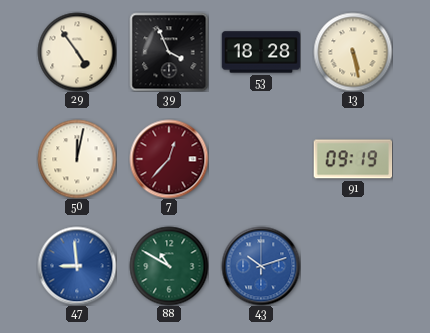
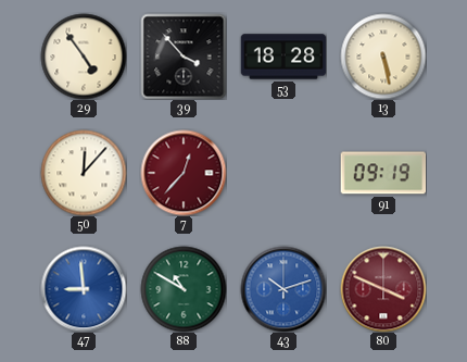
39: 3:56 -> 3:53
50: 12:02 -> 12:07
80: none -> 3:49
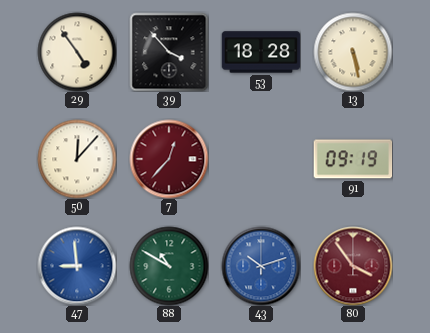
80: 3:49 -> 3:54
